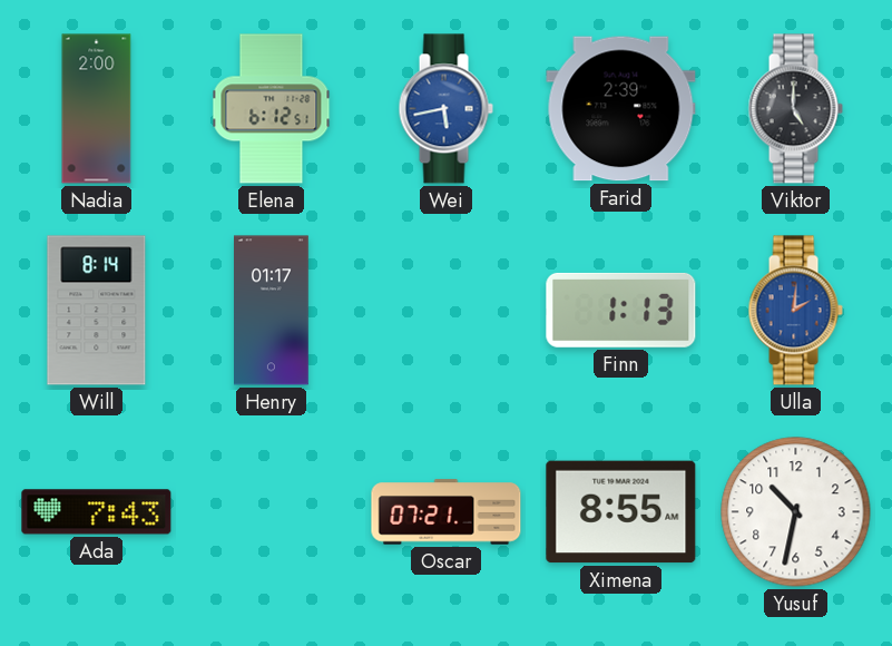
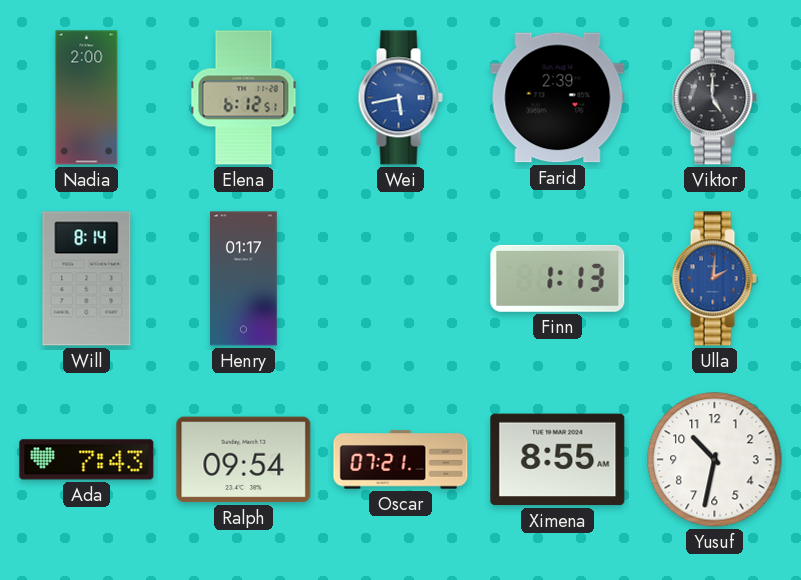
Ralph: none -> 09:54
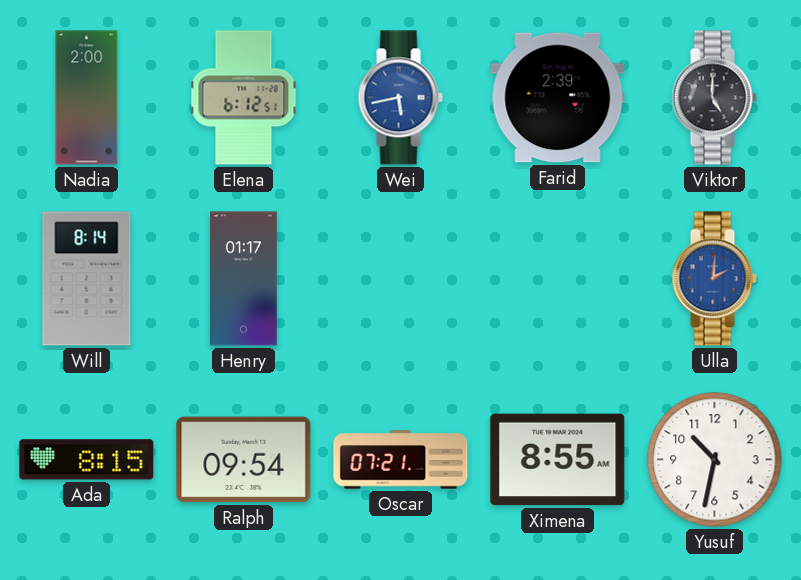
Finn: 1:13 -> none
Ada: 7:43 -> 8:15
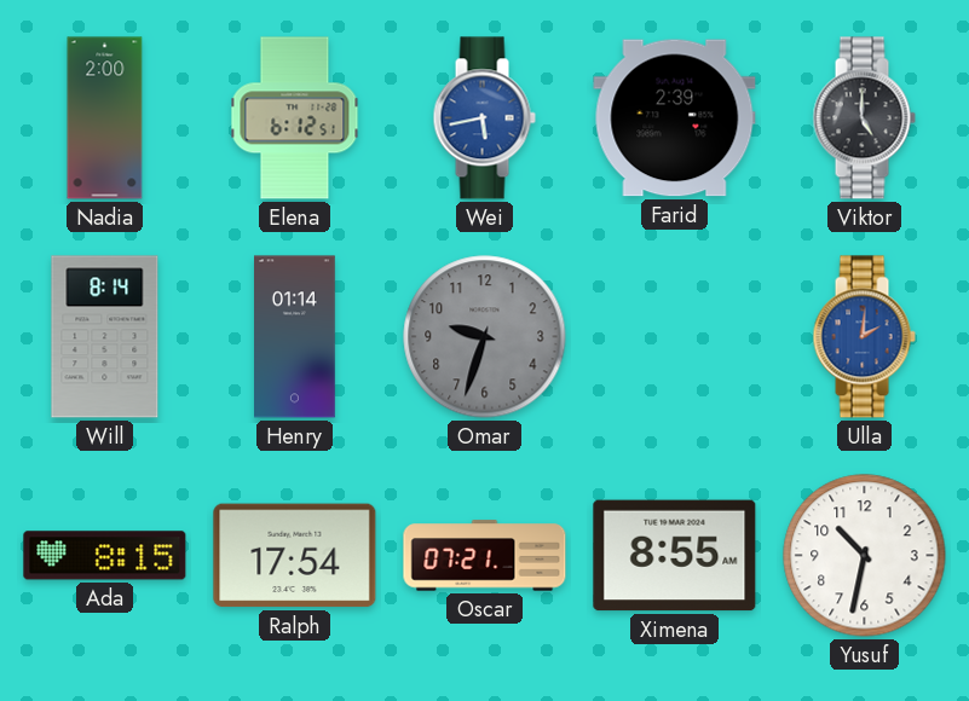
Henry: 01:17 -> 01:14
Omar: none -> 9:33
Ralph: 09:54 -> 17:54
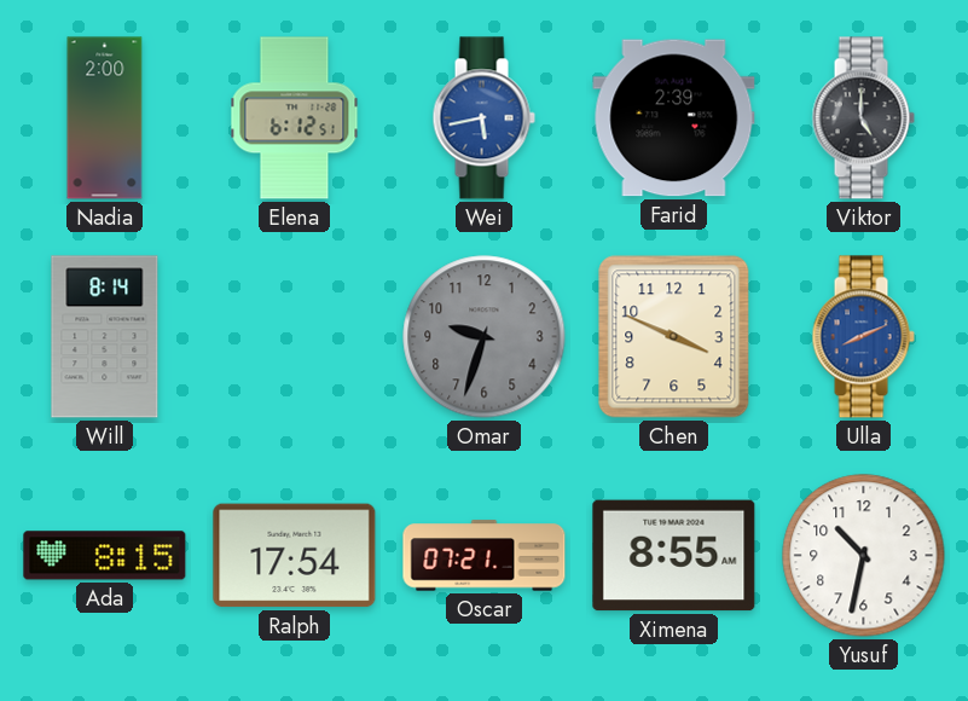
Henry: 01:14 -> none
Chen: none -> 3:49
Ulla: 2:01 -> 8:11
